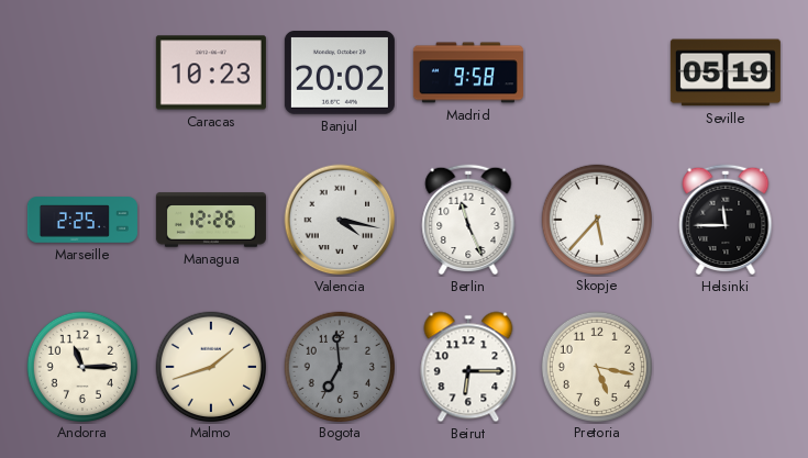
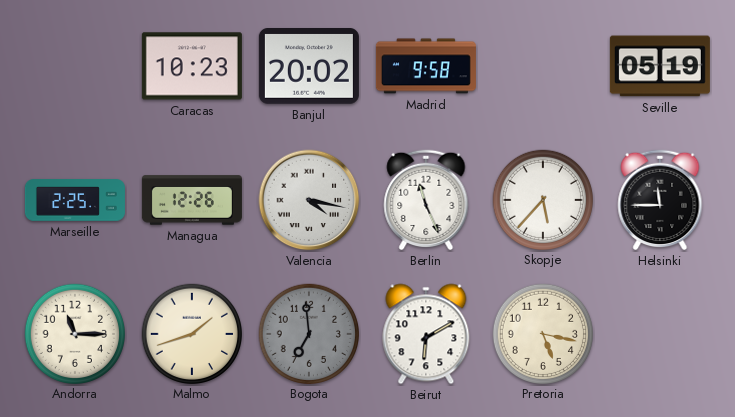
Beirut: 6:15 -> 6:10
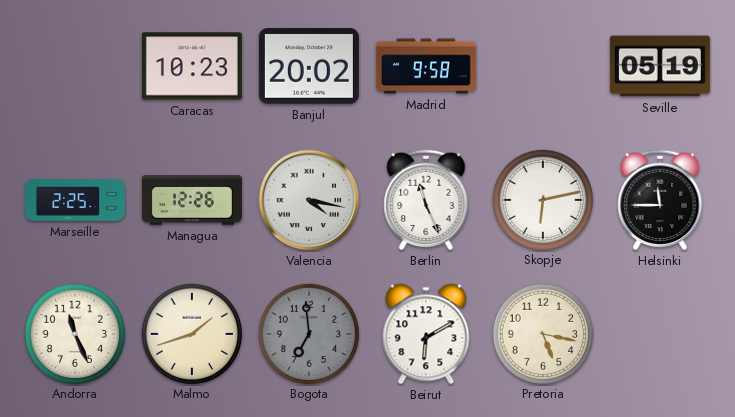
Skopje: 5:37 -> 6:13
Andorra: 11:15 -> 11:26
